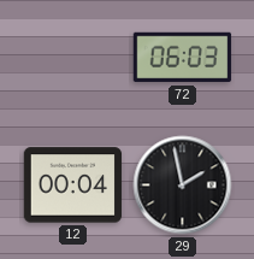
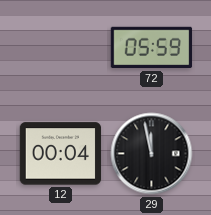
72: 06:03 -> 05:59
29: 1:58 -> 11:58
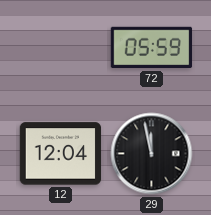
12: 00:04 -> 12:04
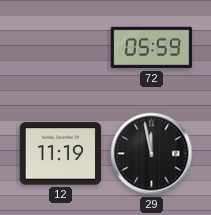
12: 12:04 -> 11:19
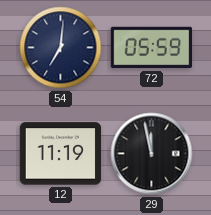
54: none -> 7:01
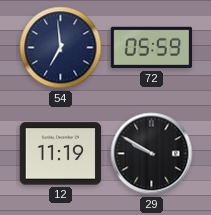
54: 7:01 -> 6:59
29: 11:58 -> 9:50
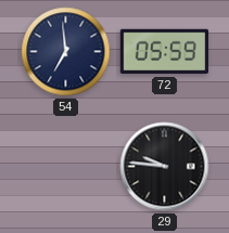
12: 11:19 -> none
29: 9:50 -> 9:46
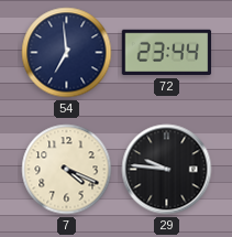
72: 05:59 -> 23:44
7: none -> 4:19
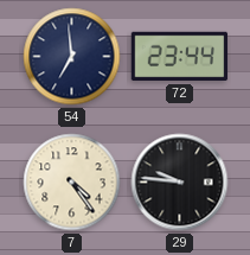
7: 4:19 -> 4:24
